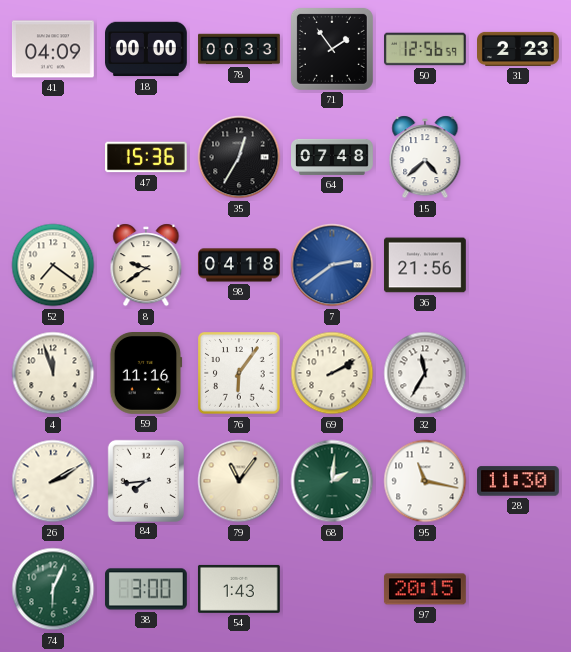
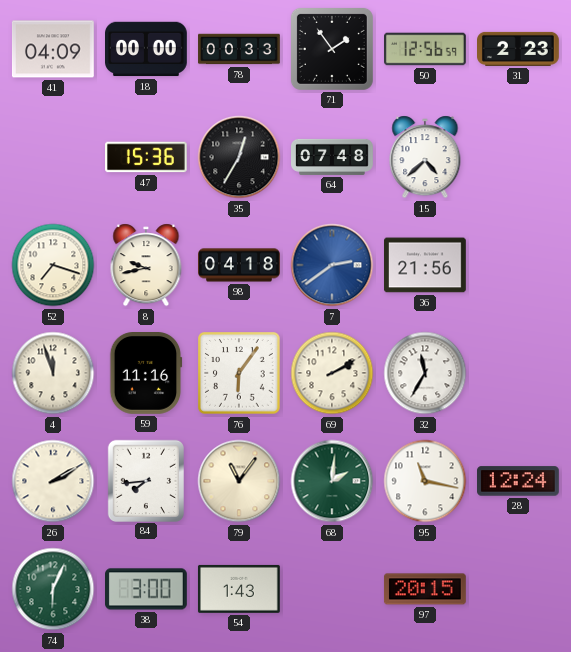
52: 7:21 -> 7:18
8: 9:39 -> 9:43
28: 11:30 -> 12:24
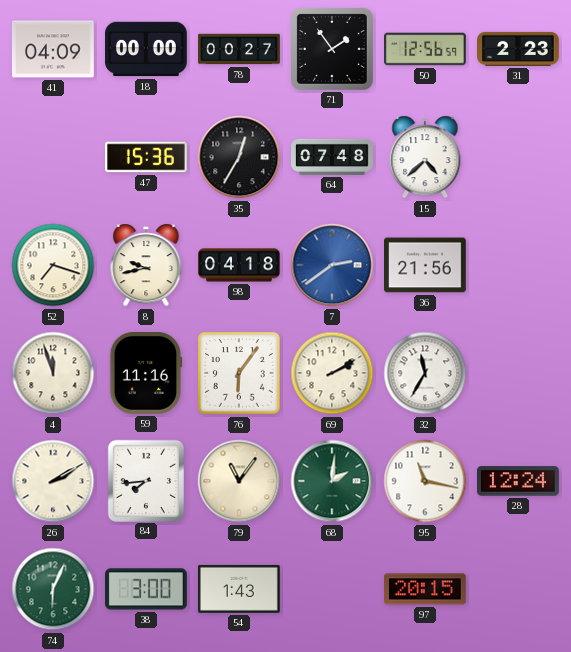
78: 00:33 -> 00:27
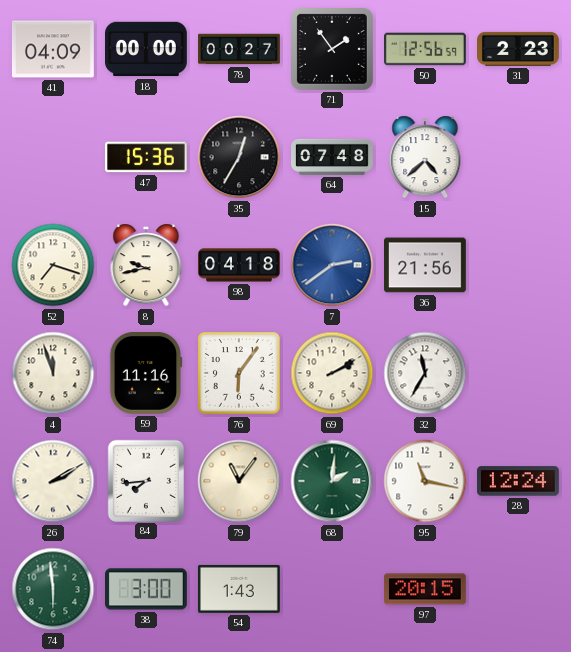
74: 6:04 -> 5:59
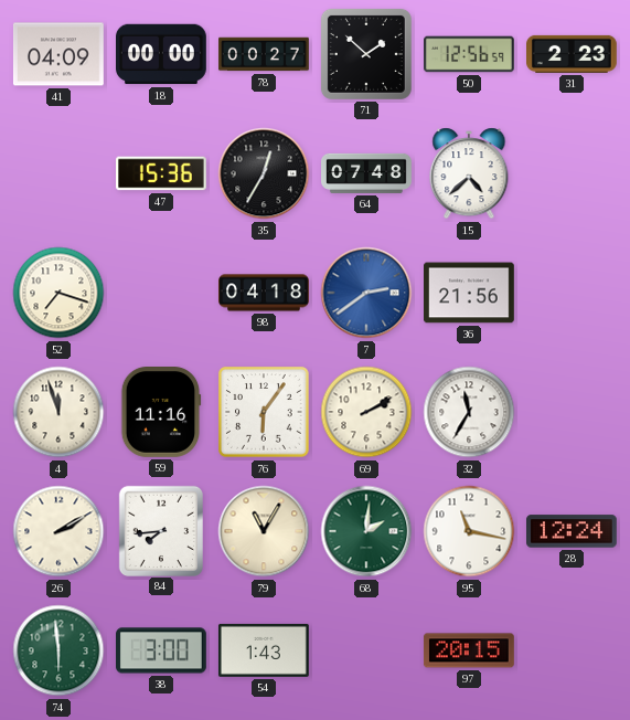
71: 1:54 -> 1:52
8: 9:43 -> none
79: 11:06 -> 11:05
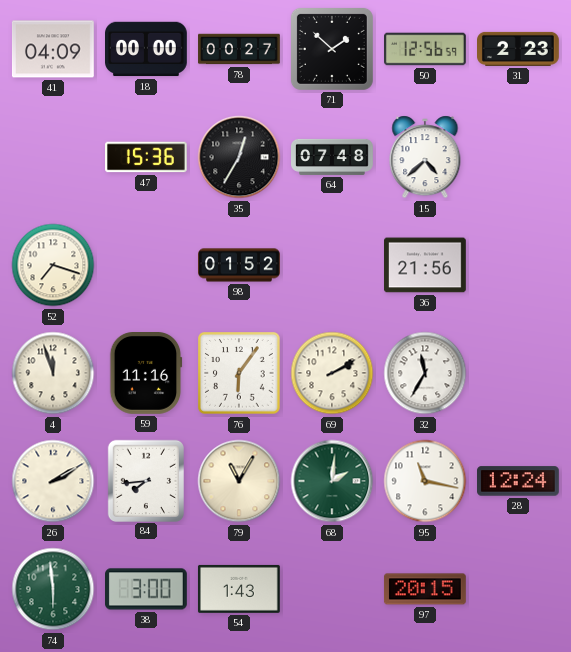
98: 04:18 -> 01:52
7: 2:39 -> none
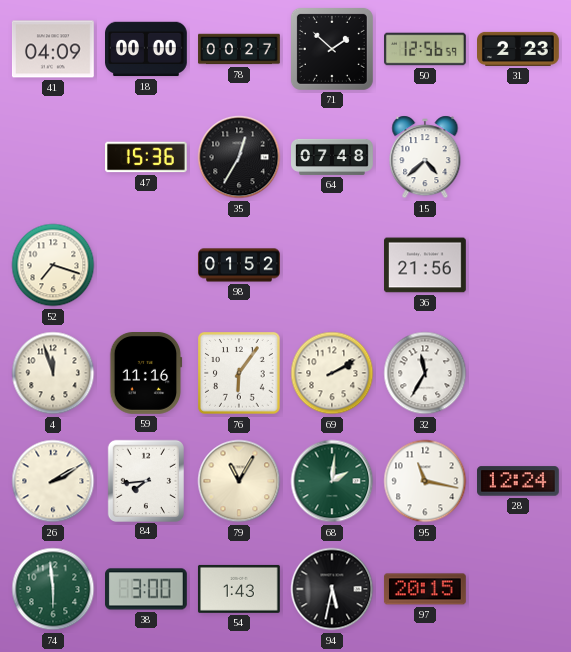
94: none -> 5:32
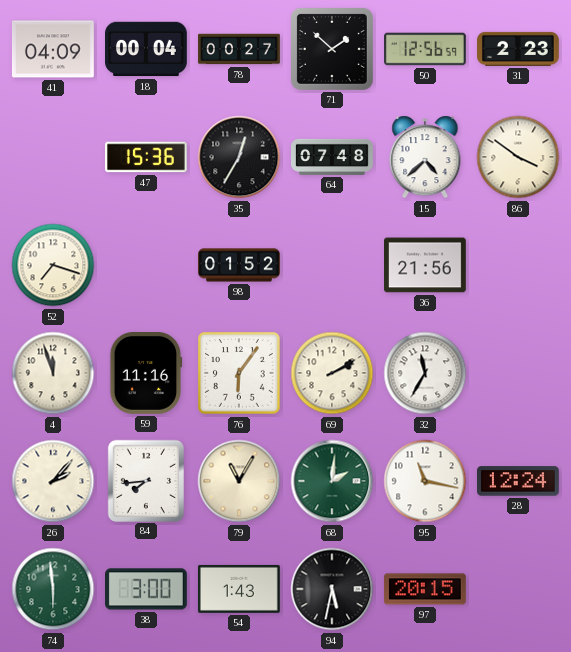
18: 00:00 -> 00:04
86: none -> 3:51
26: 2:10 -> 2:07
